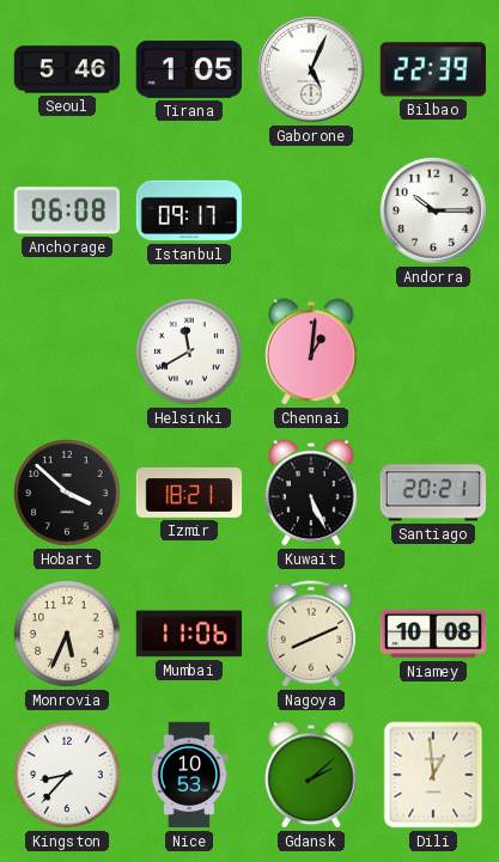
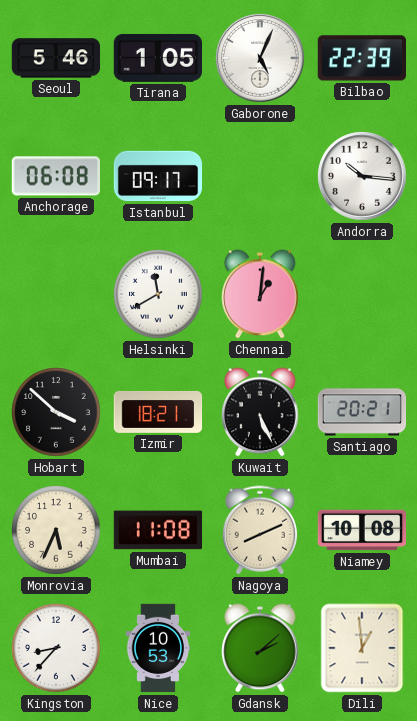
Andorra: 10:15 -> 10:16
Mumbai: 11:06 -> 11:08
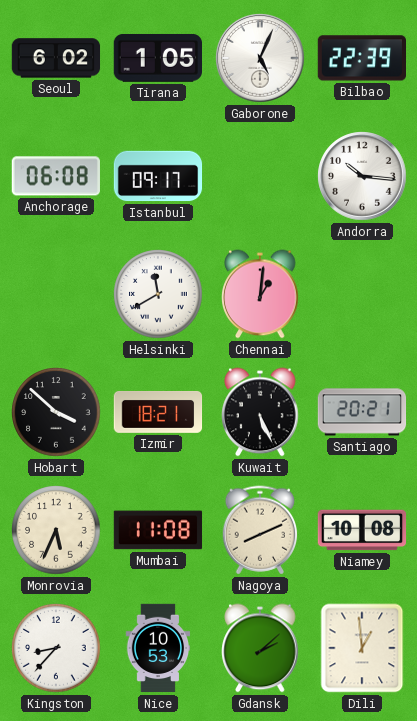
Seoul: 5:46 -> 6:02
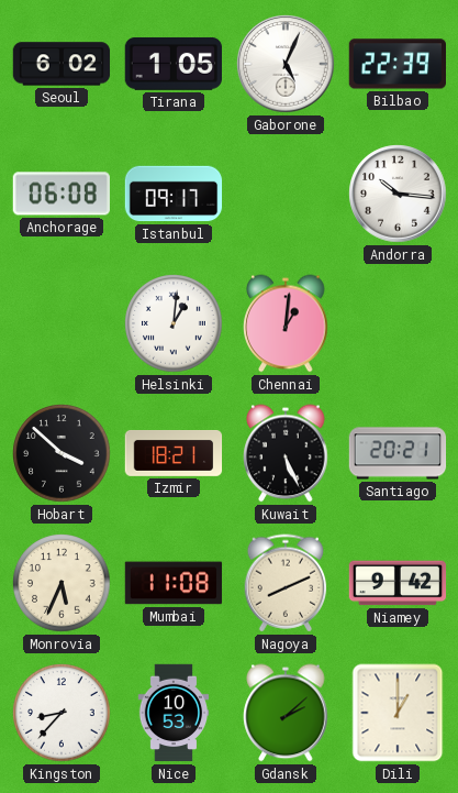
Helsinki: 11:40 -> 1:01
Niamey: 10:08 -> 9:42
Dili: 12:59 -> 1:00
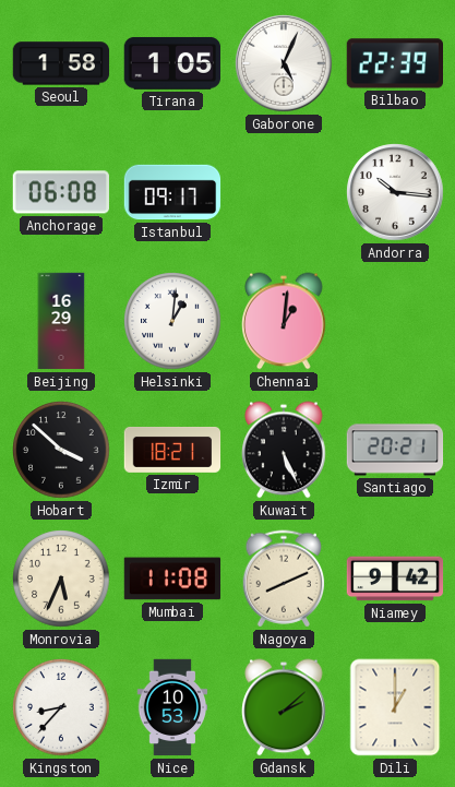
Seoul: 6:02 -> 1:58
Beijing: none -> 16:29
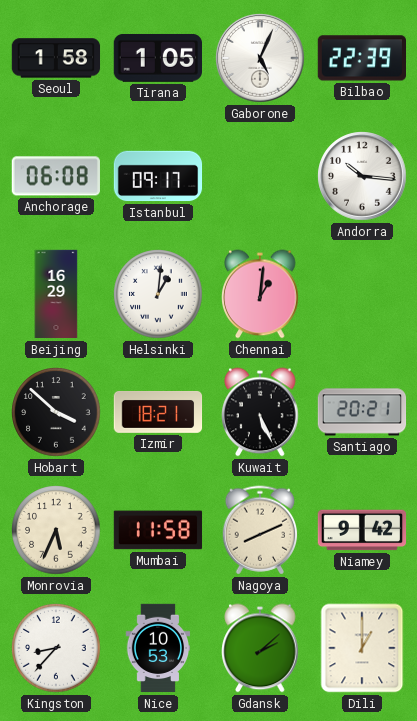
Mumbai: 11:08 -> 11:58
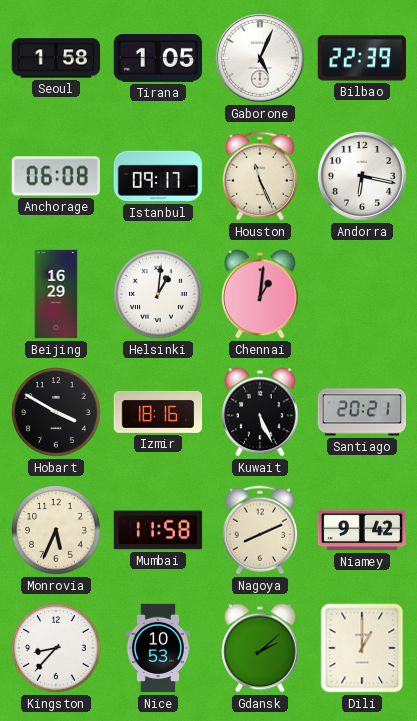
Houston: none -> 11:26
Andorra: 10:16 -> 6:17
Hobart: 3:52 -> 3:50
Izmir: 18:21 -> 18:16
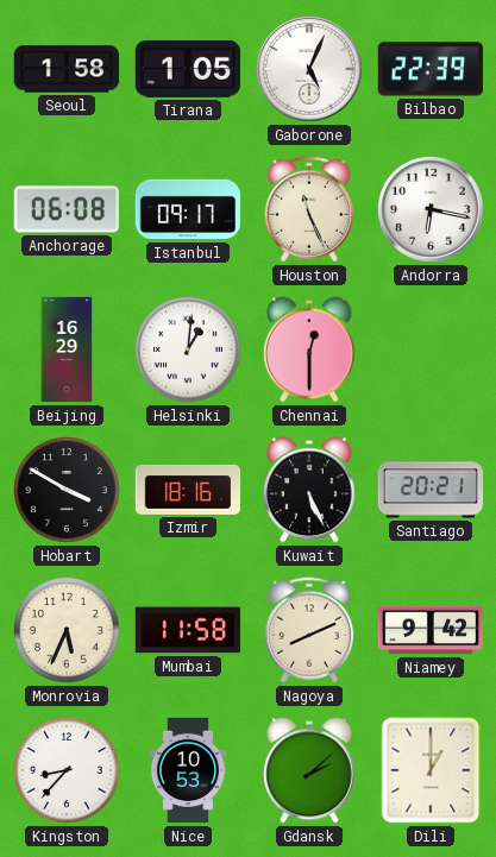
Chennai: 1:01 -> 12:30
